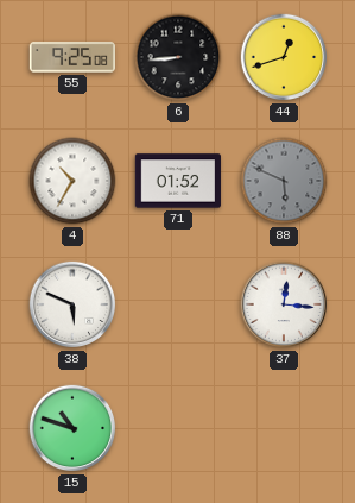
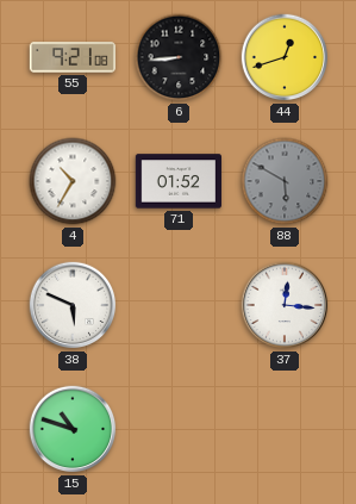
55: 9:25 -> 9:21
88: 5:49 -> 5:50
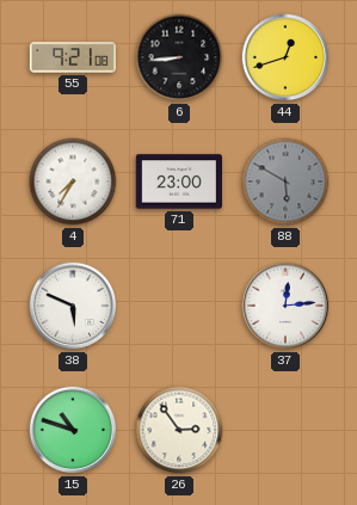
4: 10:35 -> 7:35
71: 01:52 -> 23:00
37: 12:16 -> 12:14
26: none -> 2:54
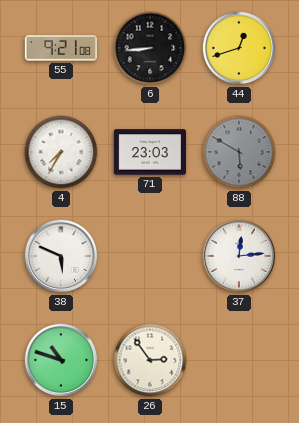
71: 23:00 -> 23:03
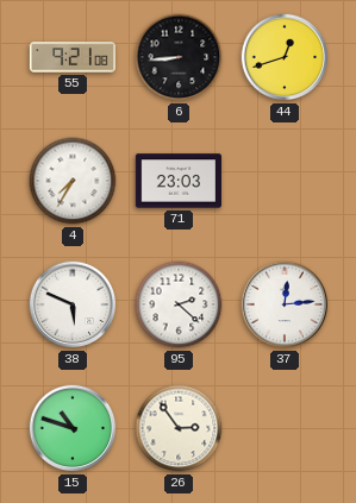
88: 5:50 -> none
95: none -> 2:22
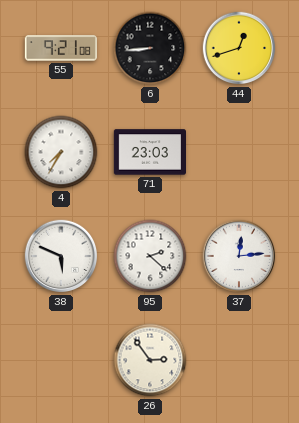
15: 10:48 -> none
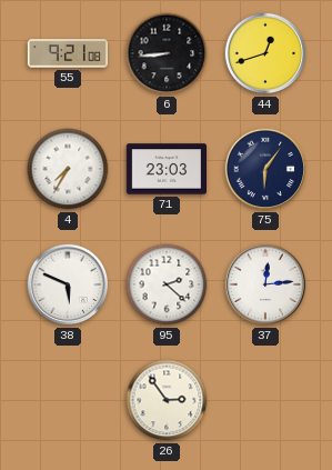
75: none -> 6:06
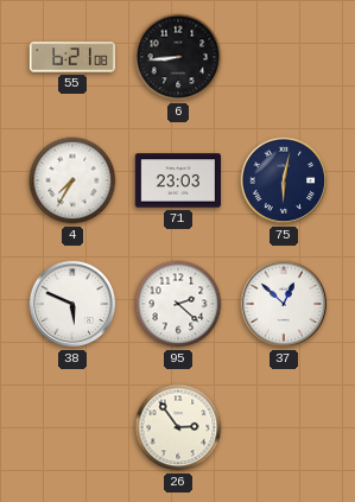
55: 9:21 -> 6:21
44: 12:42 -> none
75: 6:06 -> 6:02
37: 12:14 -> 12:52
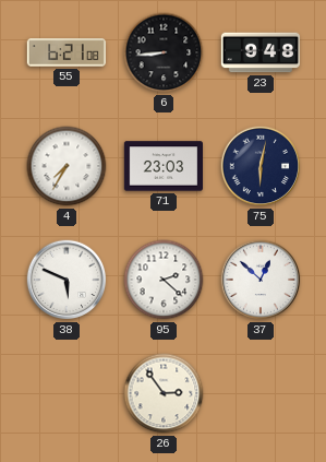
23: none -> 9:48
